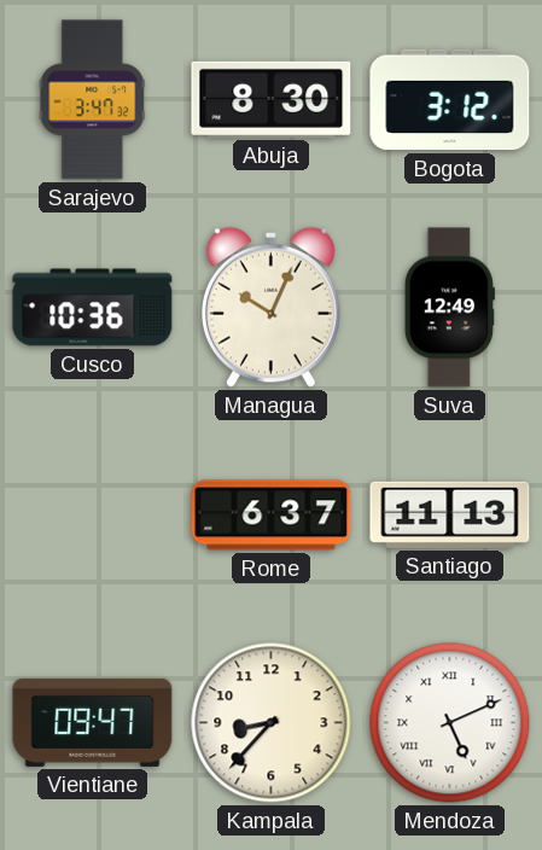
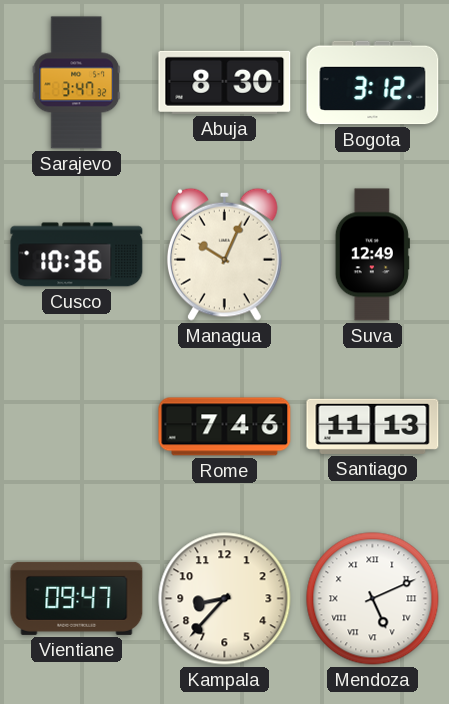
Rome: 6:37 -> 7:46
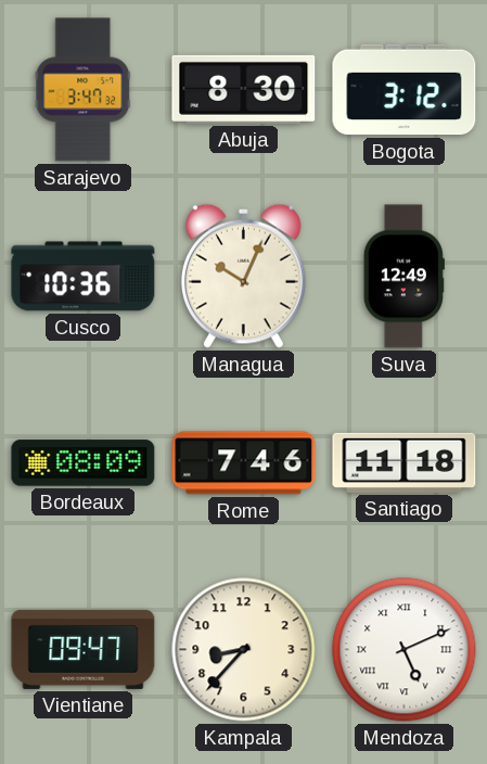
Bordeaux: none -> 08:09
Santiago: 11:13 -> 11:18
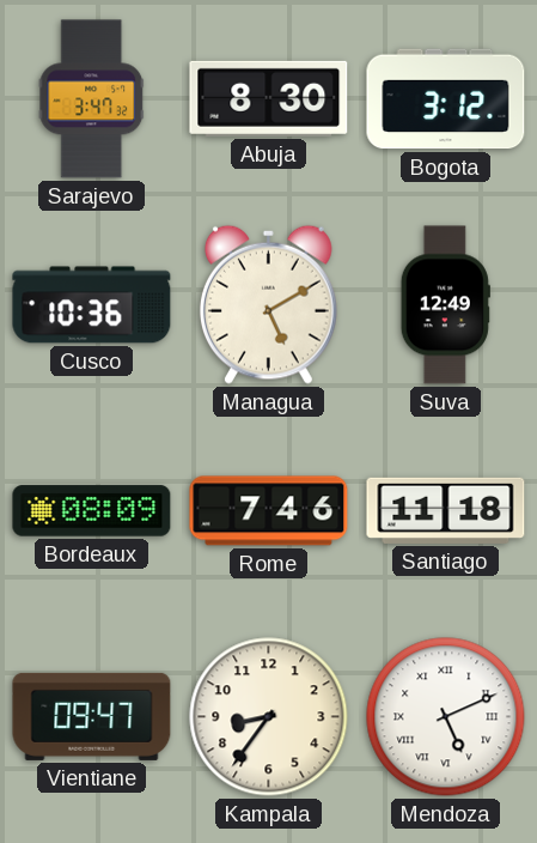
Managua: 10:04 -> 5:10
Kampala: 8:37 -> 8:36
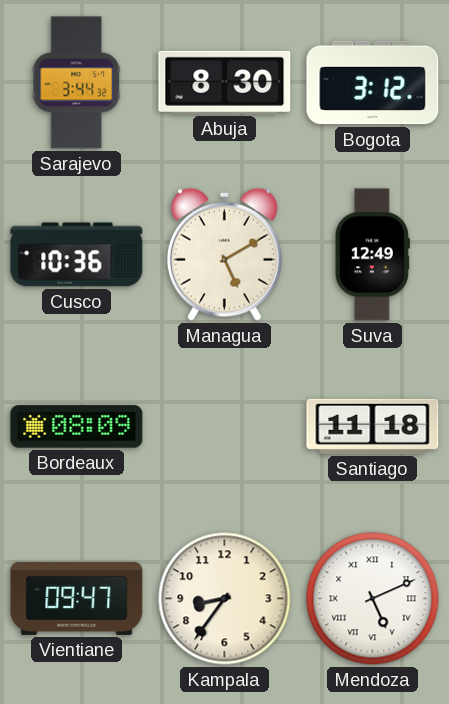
Sarajevo: 3:47 -> 3:44
Rome: 7:46 -> none
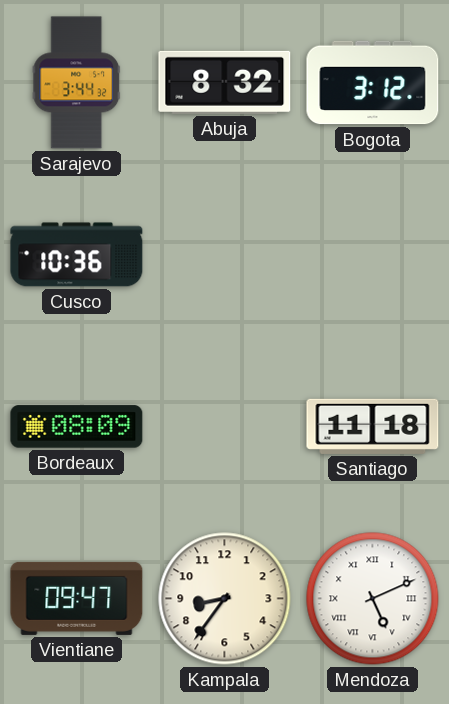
Abuja: 8:30 -> 8:32
Managua: 5:10 -> none
Suva: 12:49 -> none
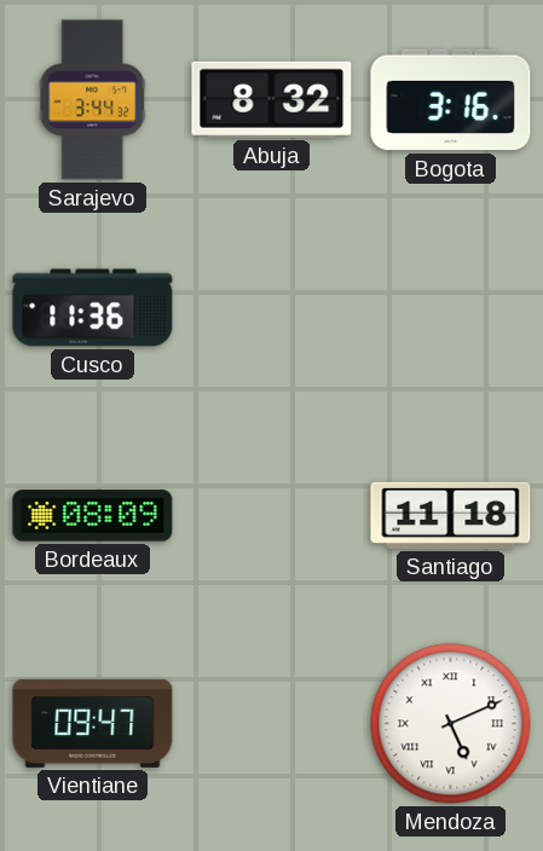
Bogota: 3:12 -> 3:16
Cusco: 10:36 -> 11:36
Kampala: 8:36 -> none
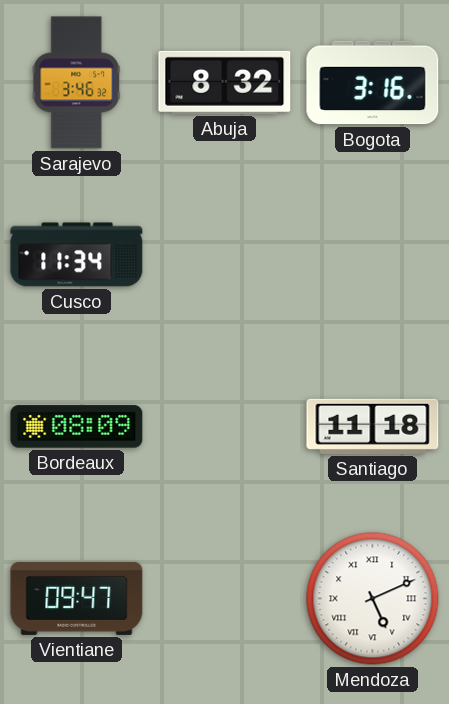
Sarajevo: 3:44 -> 3:46
Cusco: 11:36 -> 11:34
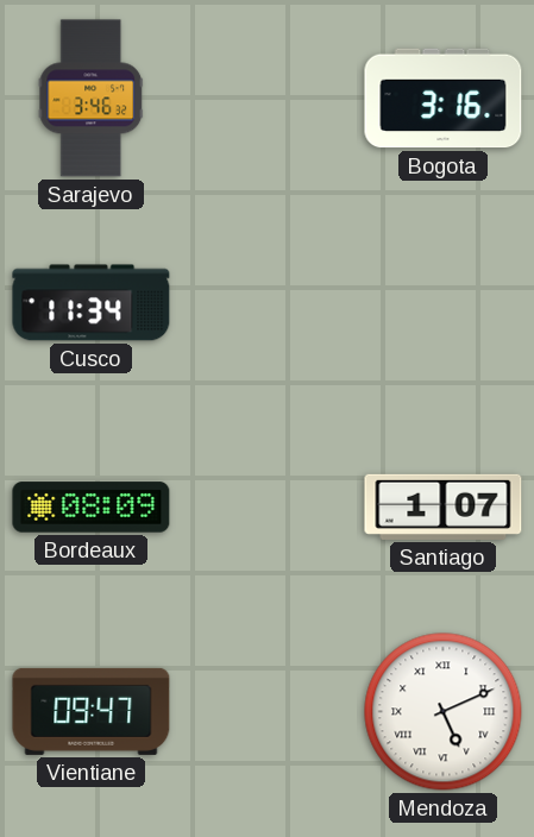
Abuja: 8:32 -> none
Santiago: 11:18 -> 1:07
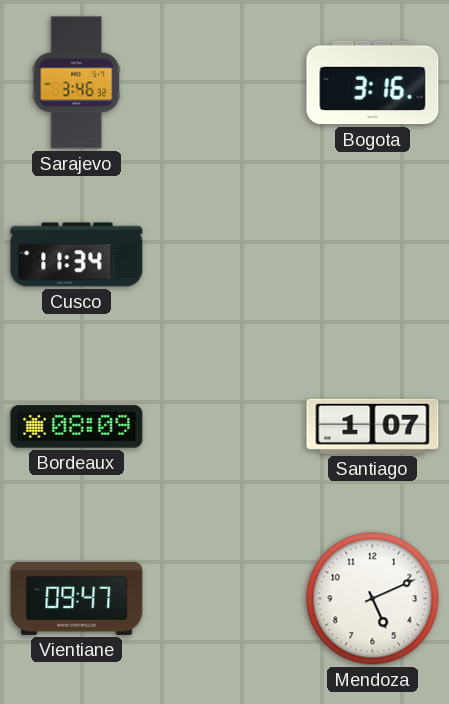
Mendoza numerals: Roman -> Arabic
